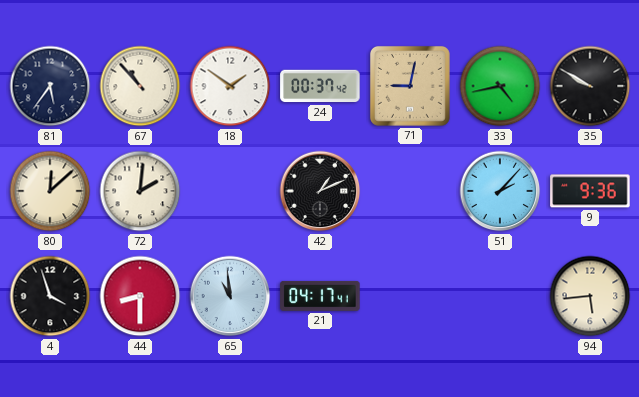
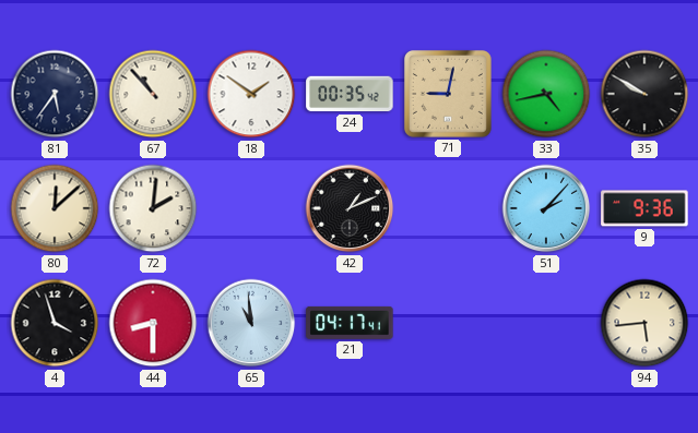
24: 00:37 -> 00:35
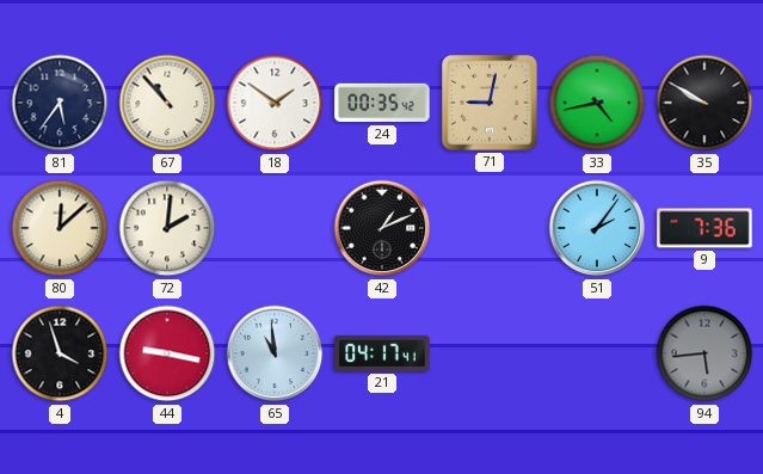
51: 2:07 -> 2:06
9: 9:36 -> 7:36
44: 8:30 -> 9:17
94 dial: cream -> grey
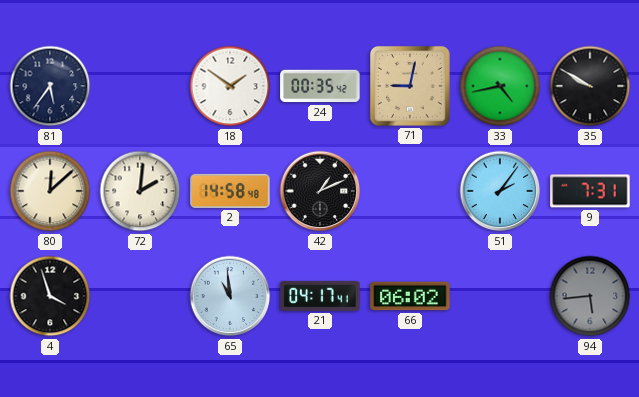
67: 10:53 -> none
2: none -> 14:58
9: 7:36 -> 7:31
44: 9:17 -> none
66: none -> 06:02
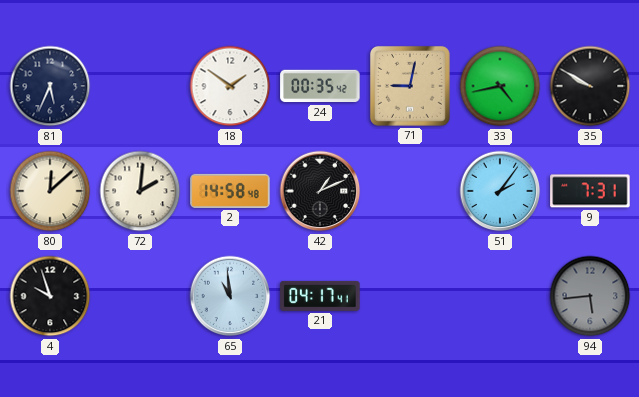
81: 5:36 -> 5:34
4: 3:57 -> 9:57
66: 06:02 -> none
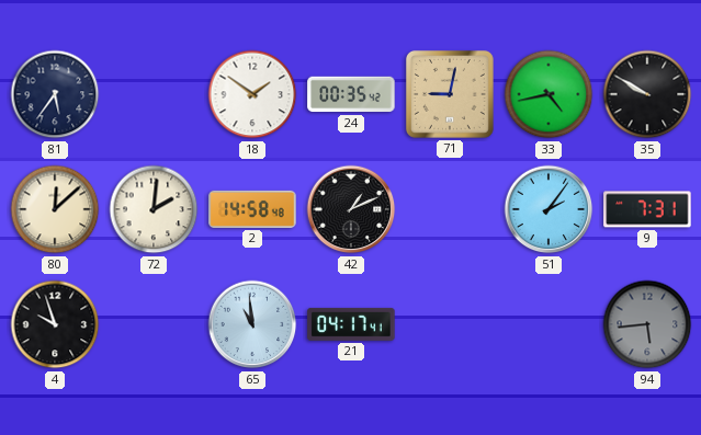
81: 5:34 -> 5:36
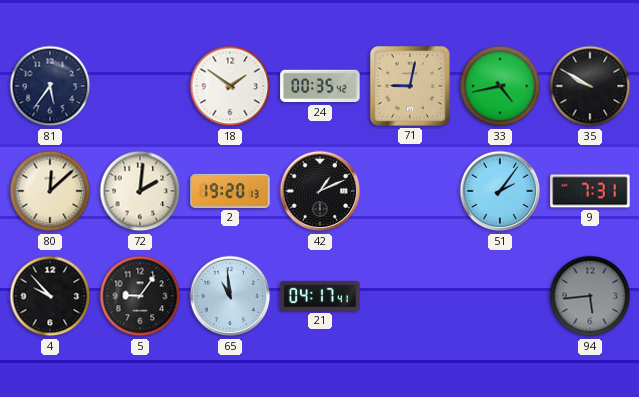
2: 14:58 -> 19:20
4: 9:57 -> 9:53
5: none -> 9:06
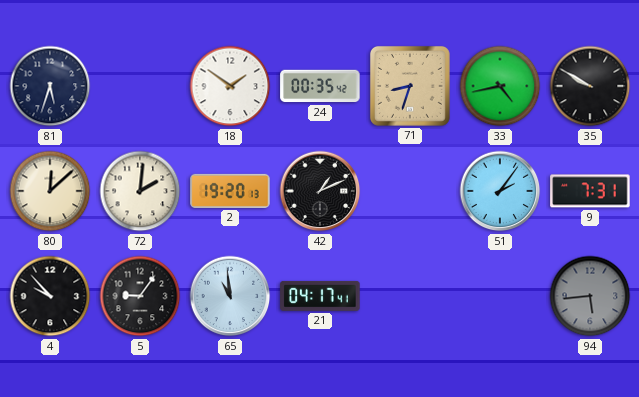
81: 5:36 -> 5:33
71: 9:02 -> 8:33
